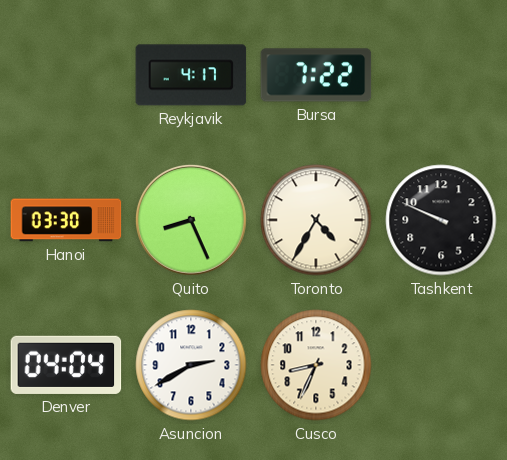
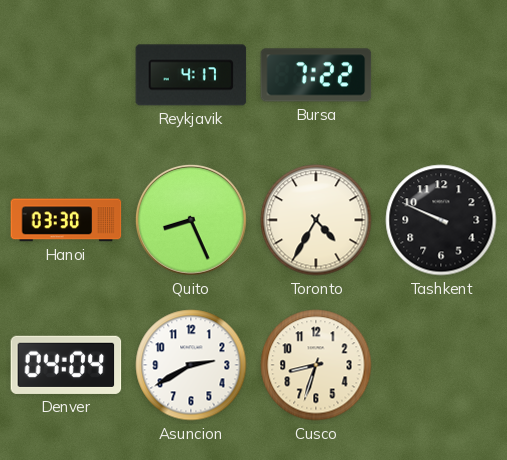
Cusco: 8:34 -> 8:33
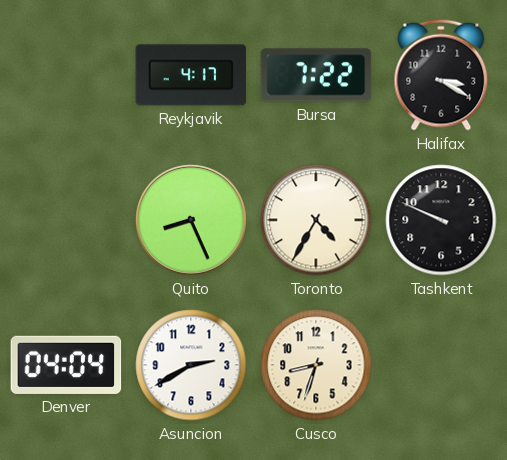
Halifax: none -> 3:20
Hanoi: 03:30 -> none
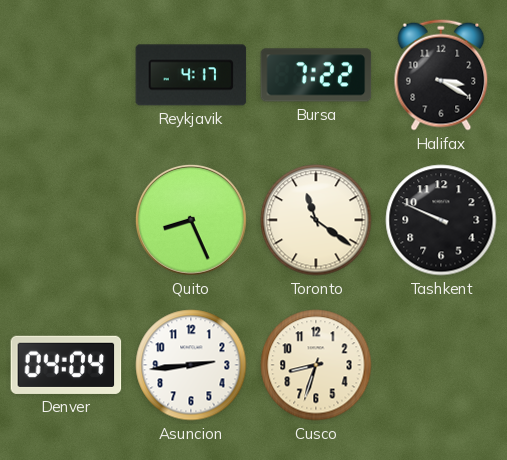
Toronto: 4:35 -> 11:21
Asuncion: 2:40 -> 2:44
